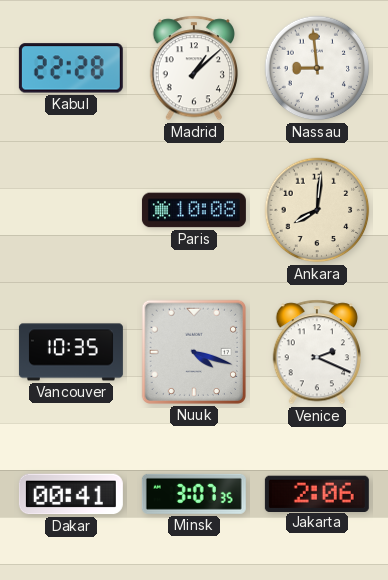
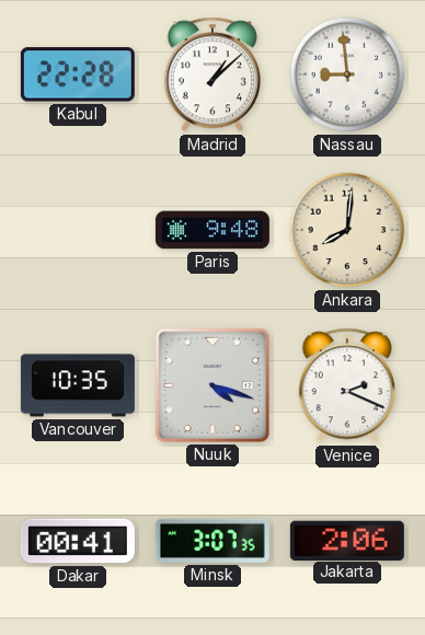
Paris: 10:08 -> 9:48
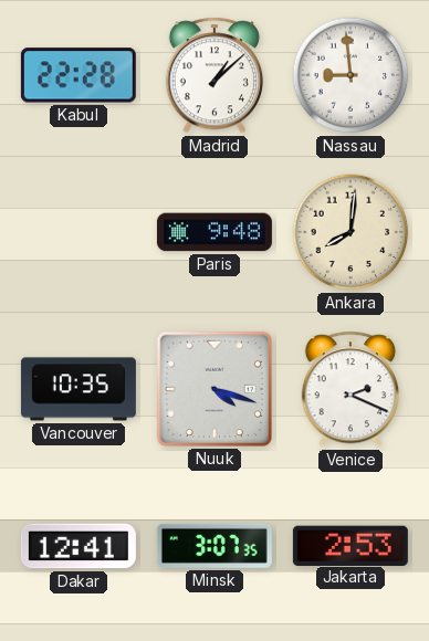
Dakar: 00:41 -> 12:41
Jakarta: 2:06 -> 2:53
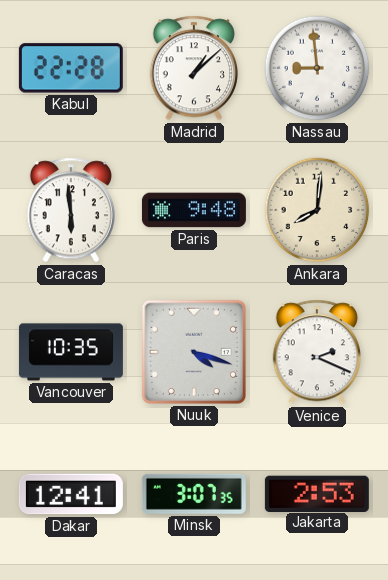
Caracas: none -> 5:59
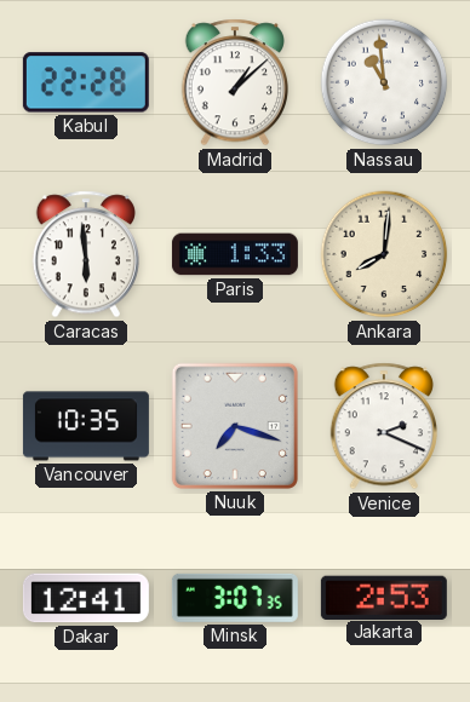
Nassau: 8:59 -> 10:59
Paris: 9:48 -> 1:33
Nuuk: 4:18 -> 7:18
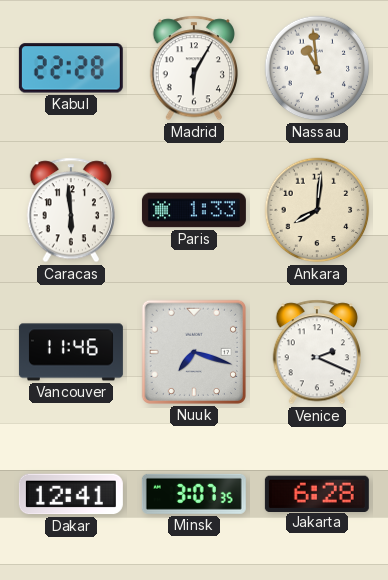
Madrid: 1:08 -> 6:05
Vancouver: 10:35 -> 11:46
Jakarta: 2:53 -> 6:28
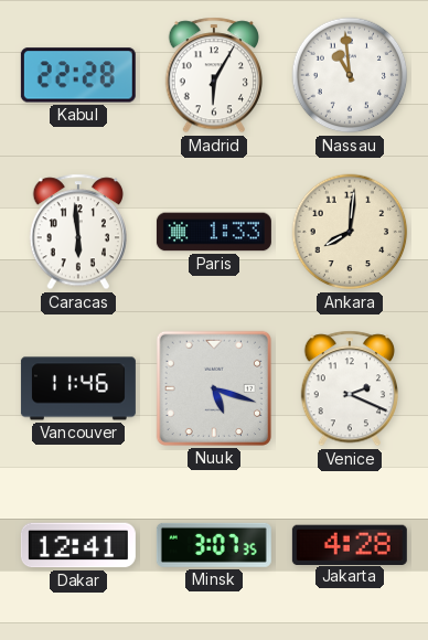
Nuuk: 7:18 -> 5:18
Jakarta: 6:28 -> 4:28
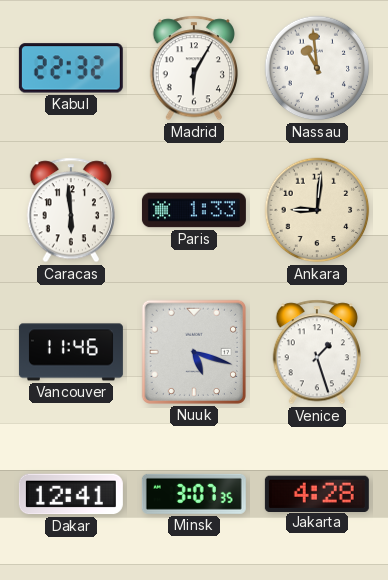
Kabul: 22:28 -> 22:32
Ankara: 8:01 -> 9:01
Venice: 2:19 -> 1:27
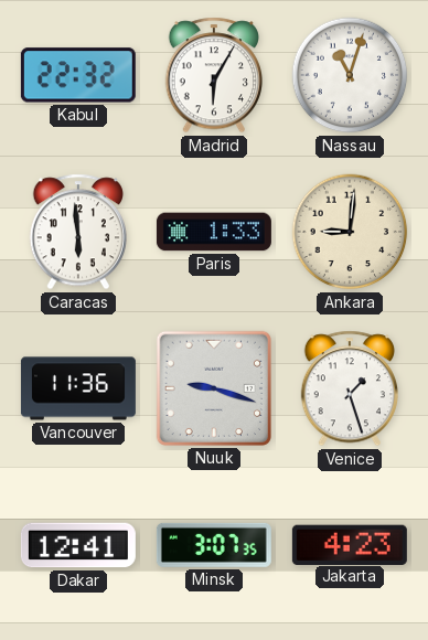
Nassau: 10:59 -> 11:03
Vancouver: 11:46 -> 11:36
Nuuk: 5:18 -> 9:18
Jakarta: 4:28 -> 4:23
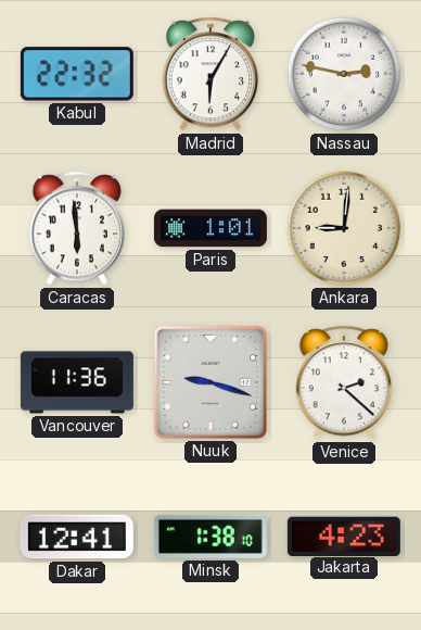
Nassau: 11:03 -> 2:47
Paris: 1:33 -> 1:01
Venice: 1:27 -> 2:22
Minsk: 3:07 -> 1:38
